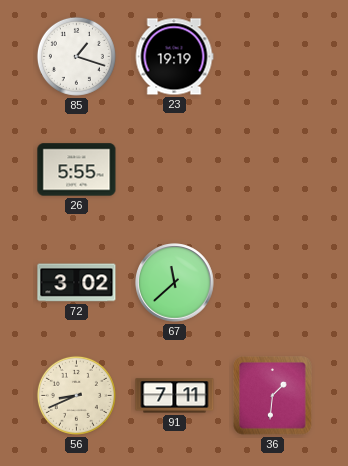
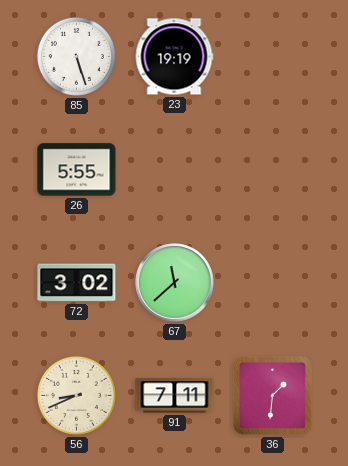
85: 1:18 -> 5:27
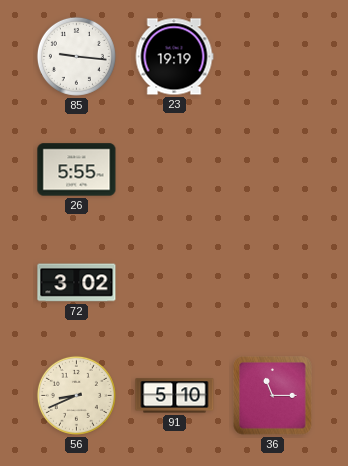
85: 5:27 -> 9:16
67: 11:38 -> none
91: 7:11 -> 5:10
36: 1:31 -> 11:15
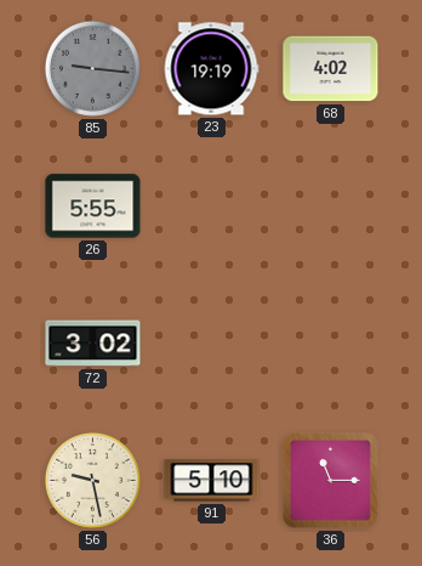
85 dial: white -> grey
68: none -> 4:02
56: 8:41 -> 9:28
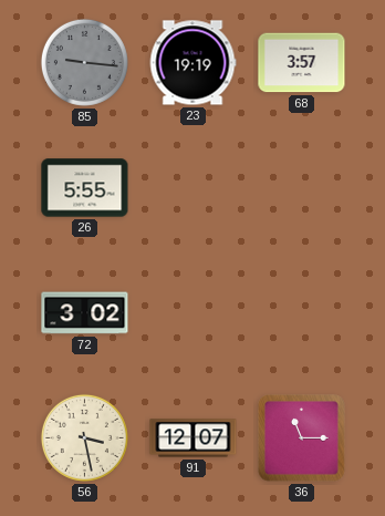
68: 4:02 -> 3:57
56: 9:28 -> 3:28
91: 5:10 -> 12:07
